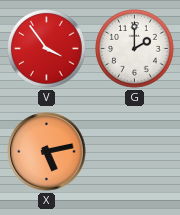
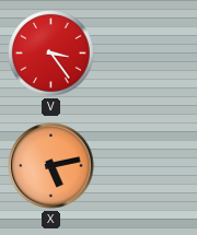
V: 3:54 -> 3:24
G: 2:00 -> none
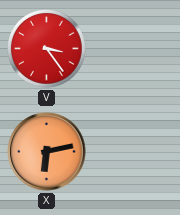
X: 5:13 -> 6:13
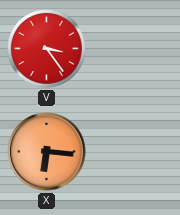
X: 6:13 -> 6:16
